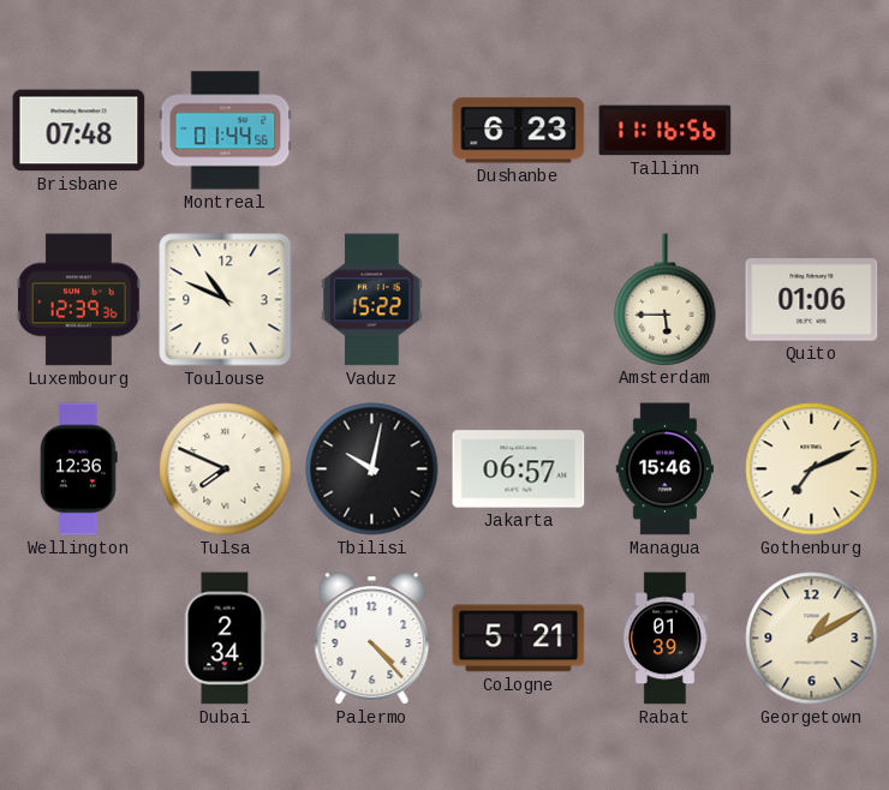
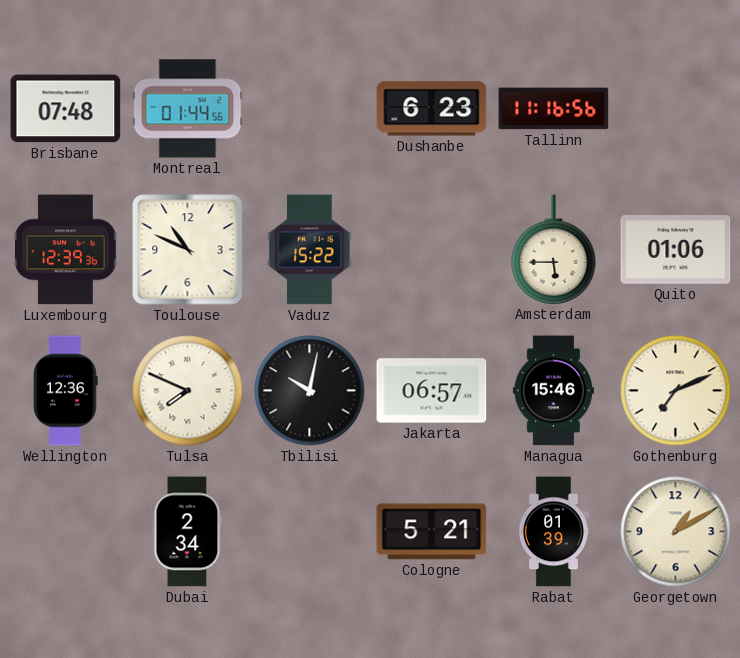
Palermo: 4:23 -> none
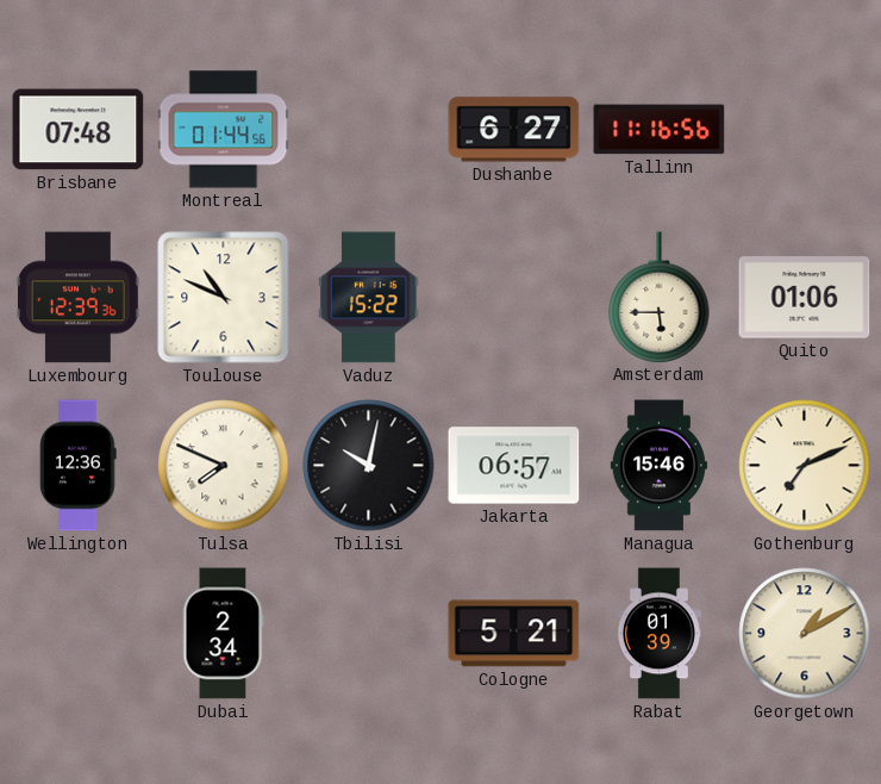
Dushanbe: 6:23 -> 6:27
